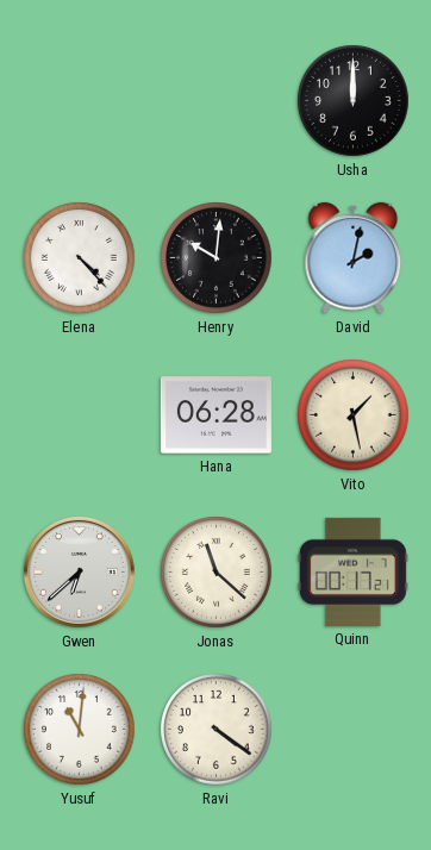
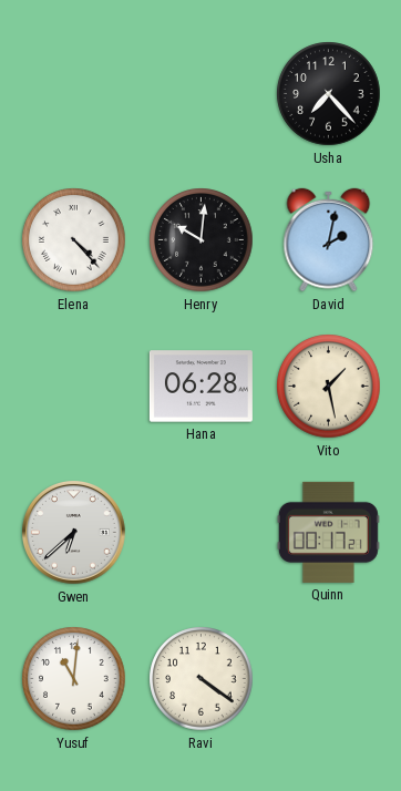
Usha: 12:00 -> 7:23
Jonas: 11:22 -> none
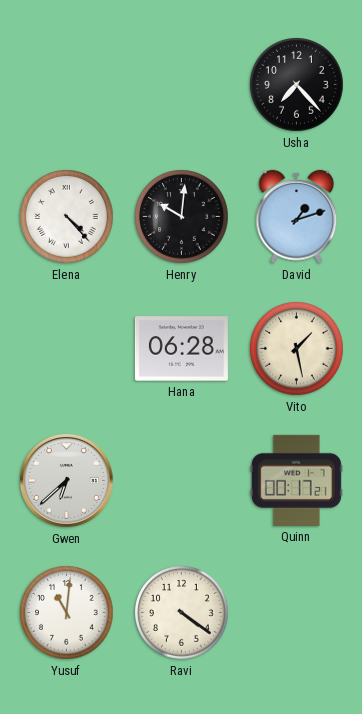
David: 2:02 -> 1:12
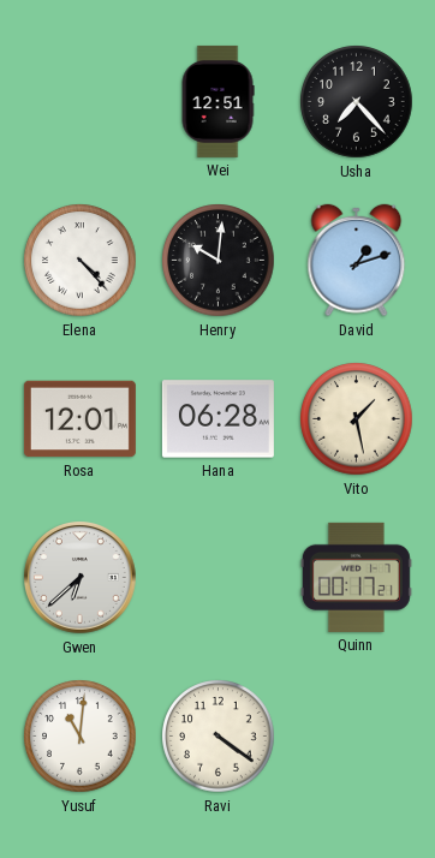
Wei: none -> 12:51
Rosa: none -> 12:01
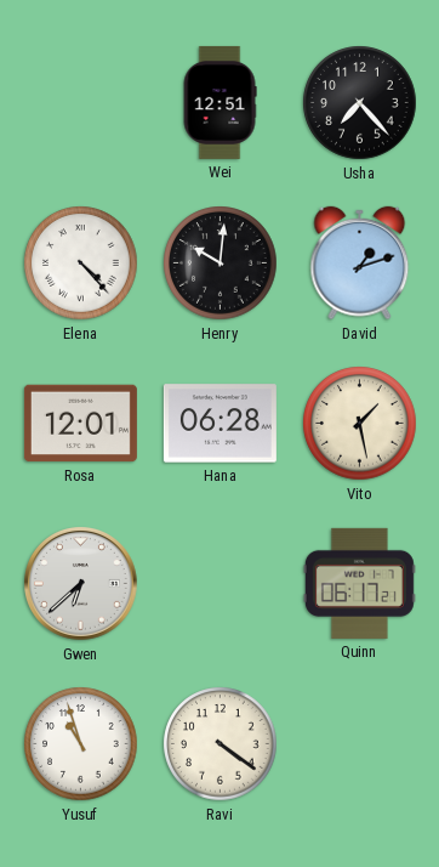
Quinn: 00:17 -> 06:17
Yusuf: 11:01 -> 10:57
